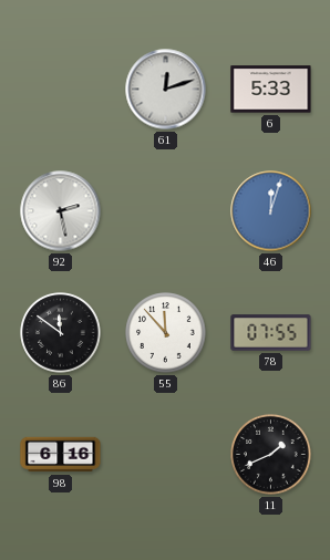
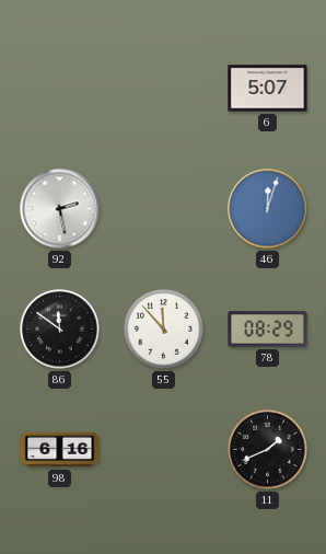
61: 12:12 -> none
6: 5:33 -> 5:07
78: 07:55 -> 08:29
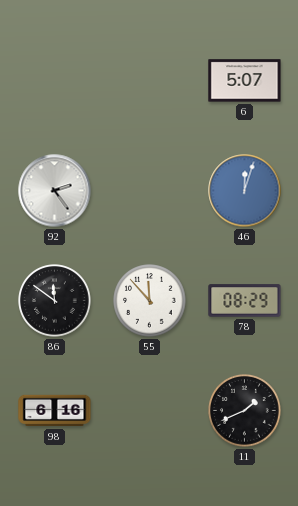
92: 2:28 -> 2:24
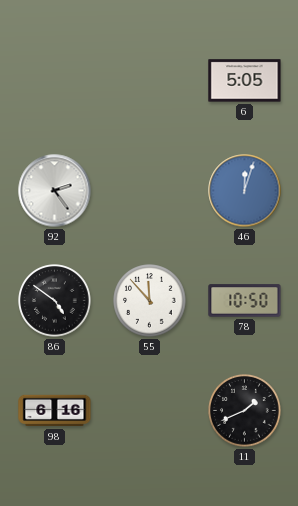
6: 5:07 -> 5:05
86: 11:51 -> 4:51
78: 08:29 -> 10:50
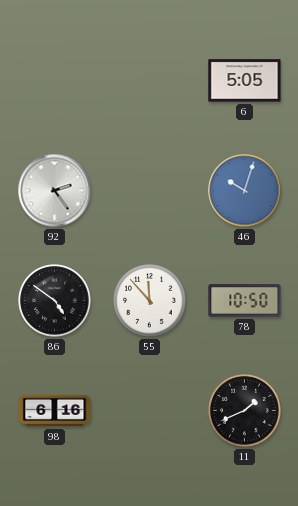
46: 12:03 -> 10:03
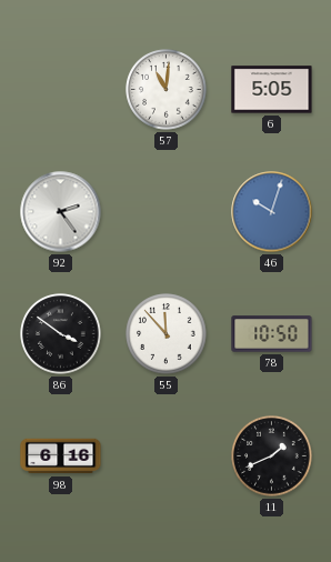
57: none -> 11:01
86: 4:51 -> 3:51
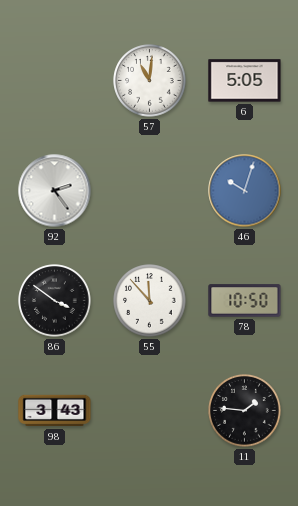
98: 6:16 -> 3:43
11: 1:41 -> 1:46
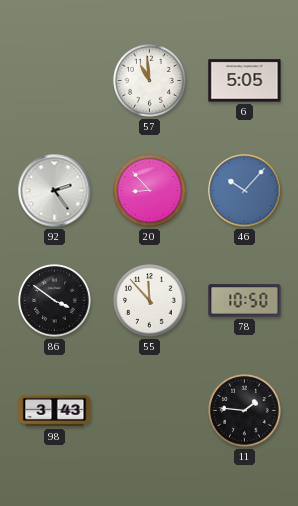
57: 11:01 -> 10:59
20: none -> 8:53
46: 10:03 -> 10:07
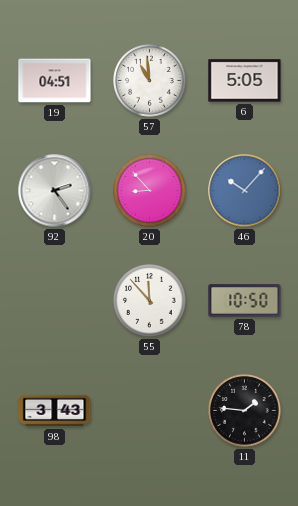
19: none -> 04:51
86: 3:51 -> none
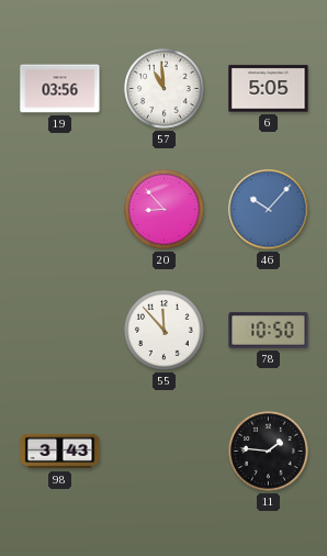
19: 04:51 -> 03:56
92: 2:24 -> none
